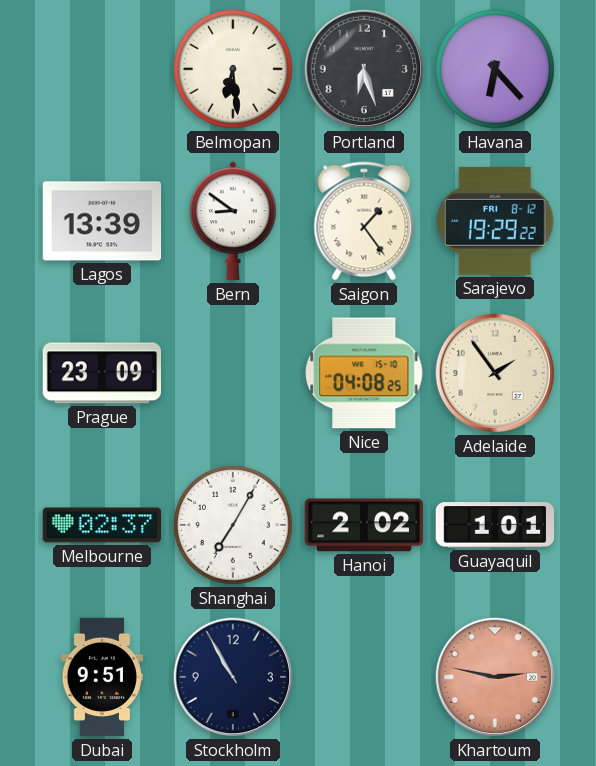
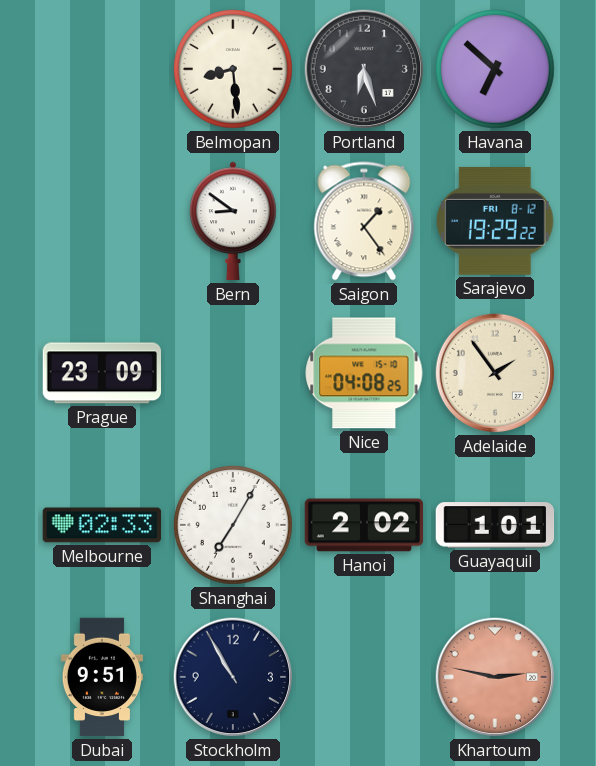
Belmopan: 6:29 -> 8:29
Havana: 6:23 -> 6:52
Lagos: 13:39 -> none
Melbourne: 02:37 -> 02:33
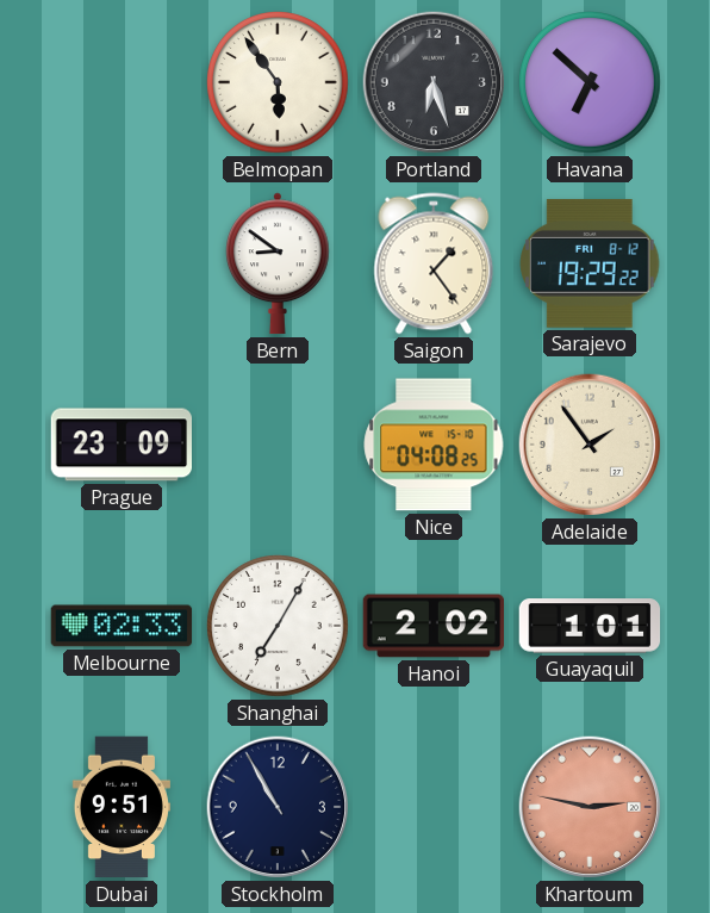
Belmopan: 8:29 -> 5:54
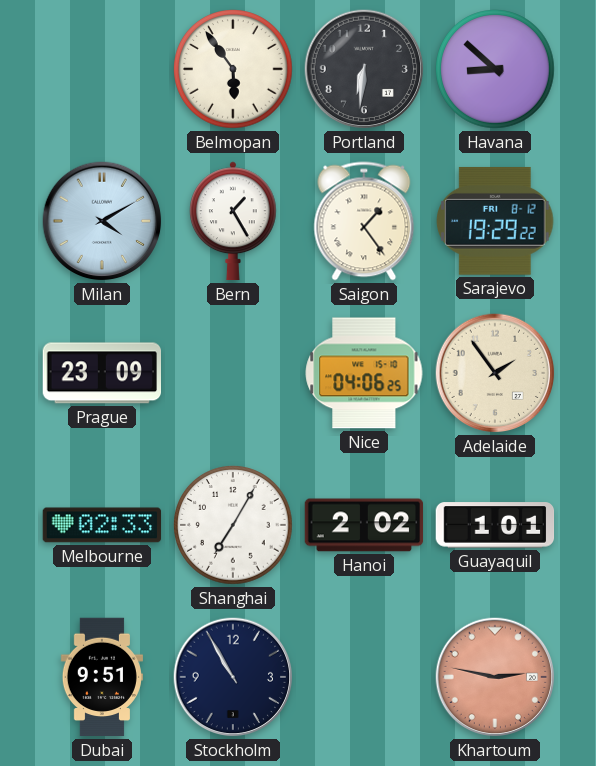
Portland: 6:27 -> 6:31
Havana: 6:52 -> 8:52
Milan: none -> 4:10
Bern: 8:51 -> 1:25
Nice: 04:08 -> 04:06
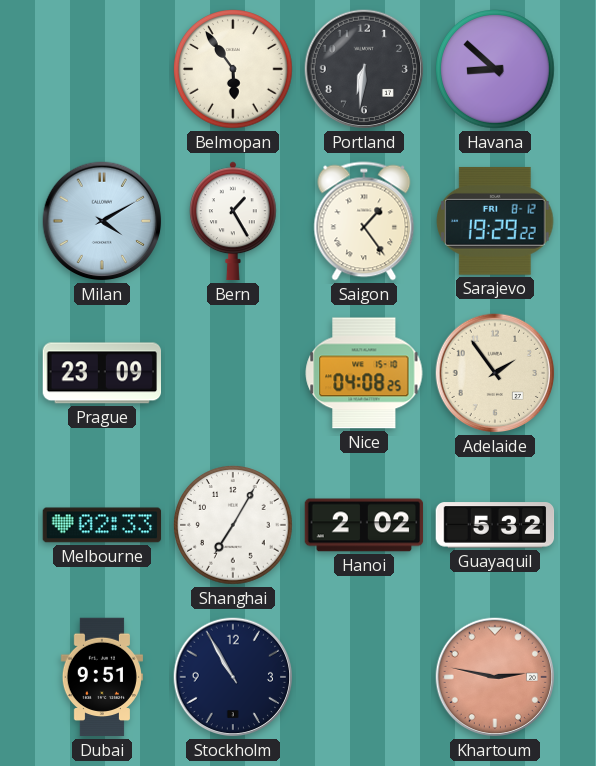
Nice: 04:06 -> 04:08
Guayaquil: 1:01 -> 5:32
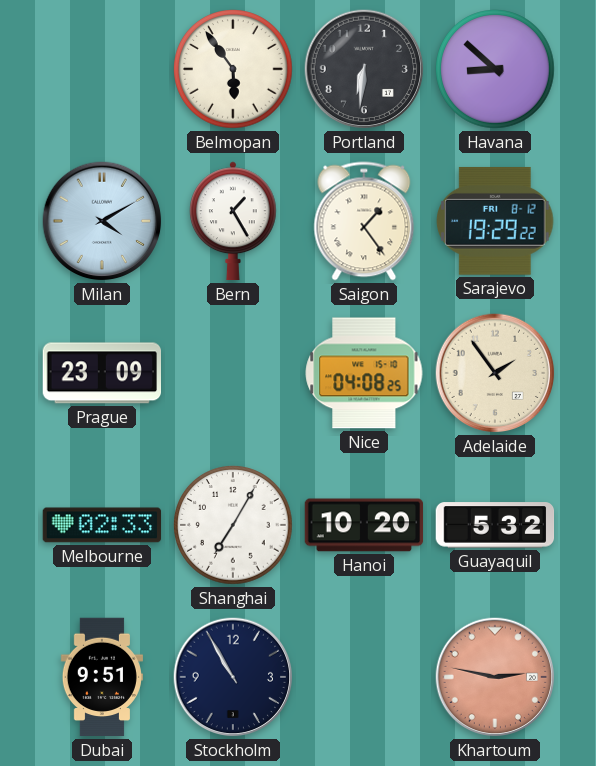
Hanoi: 2:02 -> 10:20
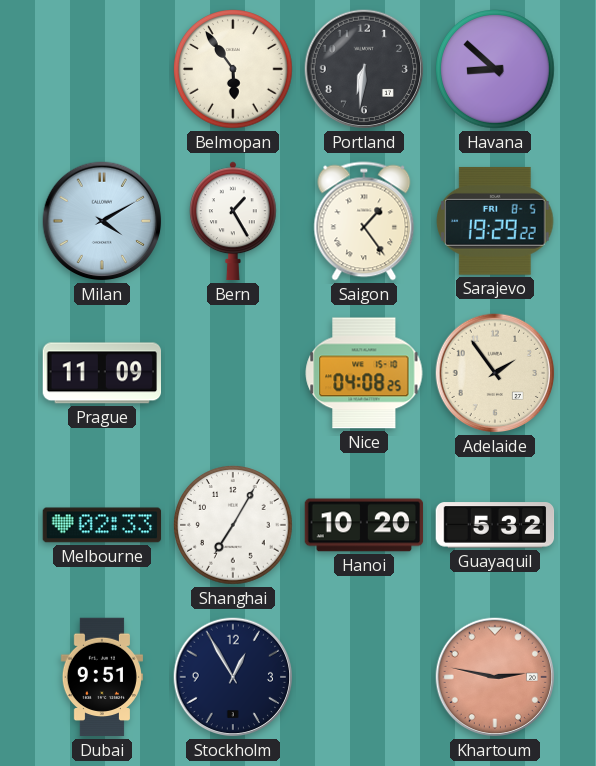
Sarajevo date: FRI 8-12 -> FRI 8-5
Prague: 23:09 -> 11:09
Stockholm: 10:55 -> 12:55
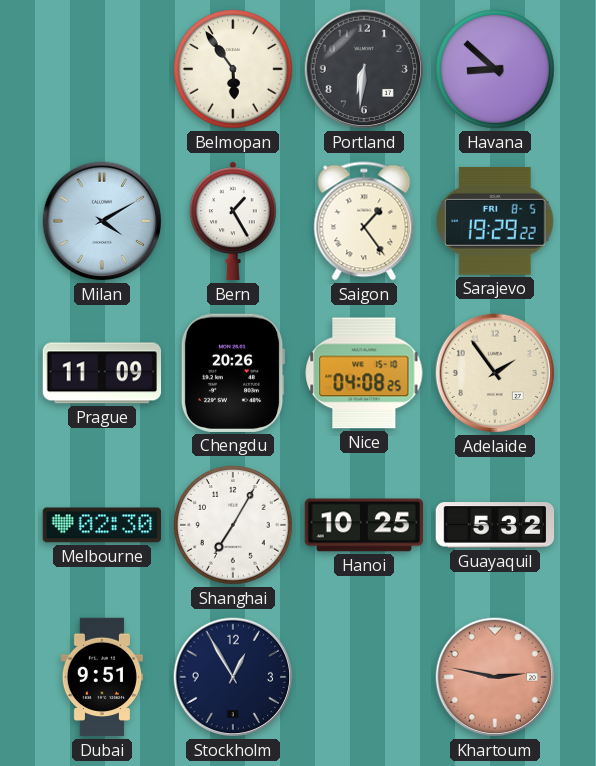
Chengdu: none -> 20:26
Melbourne: 02:33 -> 02:30
Hanoi: 10:20 -> 10:25
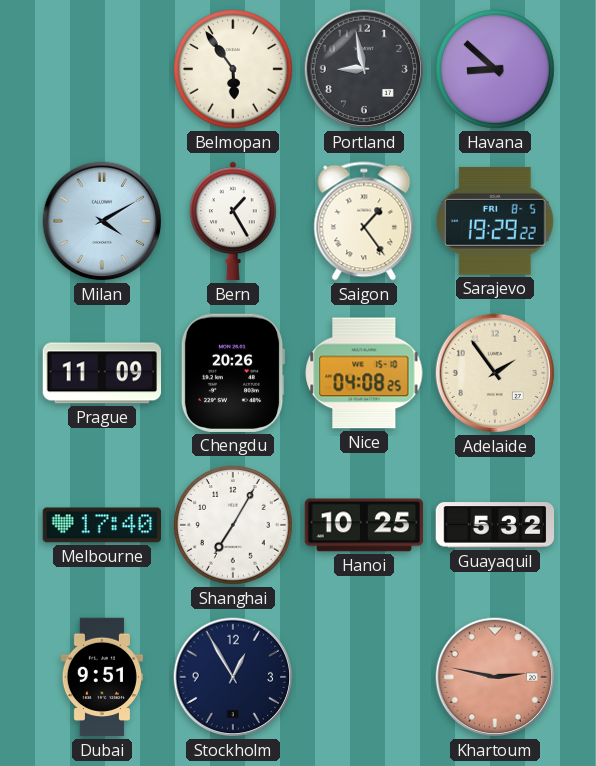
Portland: 6:31 -> 8:58
Melbourne: 02:30 -> 17:40
